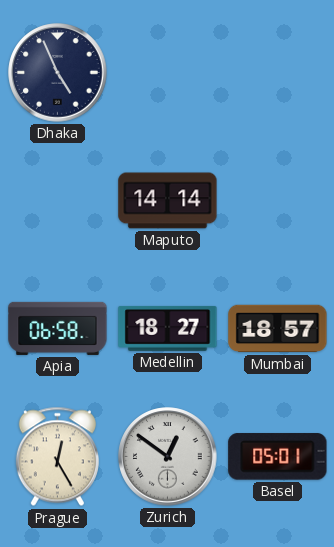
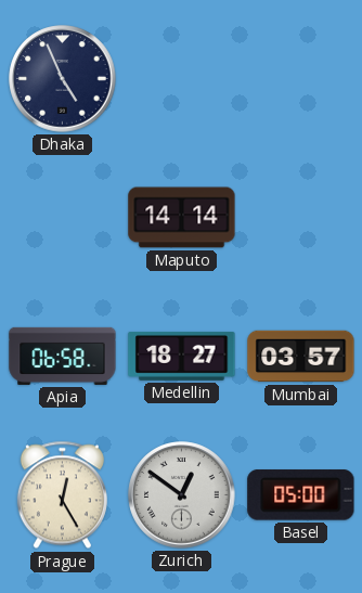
Mumbai: 18:57 -> 03:57
Basel: 05:01 -> 05:00
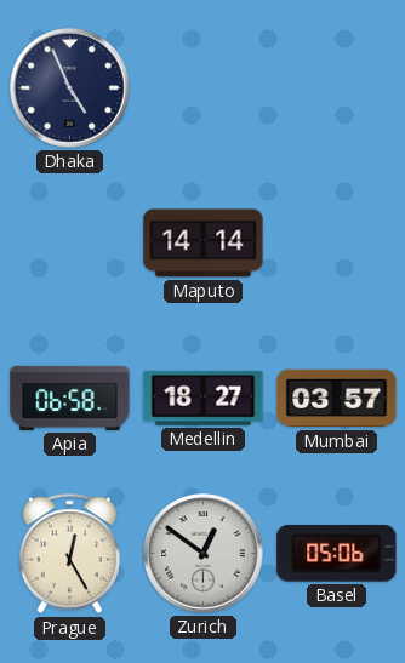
Basel: 05:00 -> 05:06
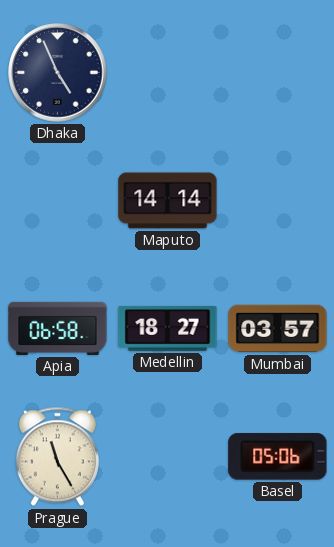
Prague: 12:25 -> 11:25
Zurich: 12:51 -> none
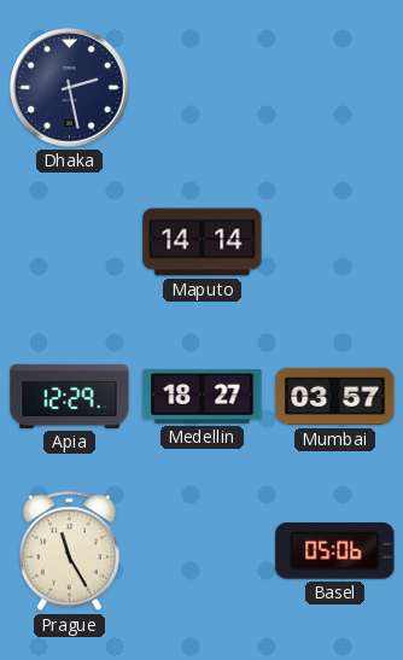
Dhaka: 4:56 -> 2:28
Apia: 06:58 -> 12:29
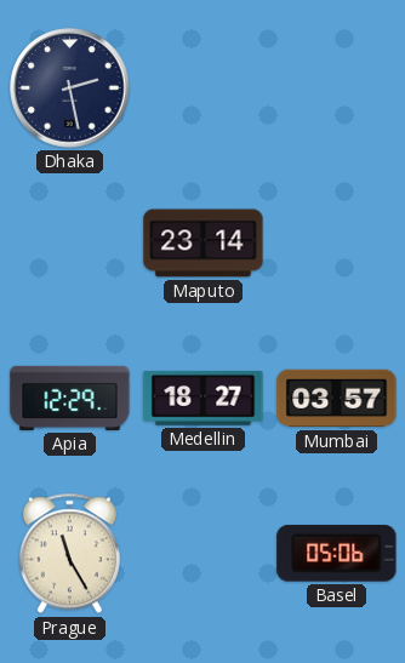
Maputo: 14:14 -> 23:14
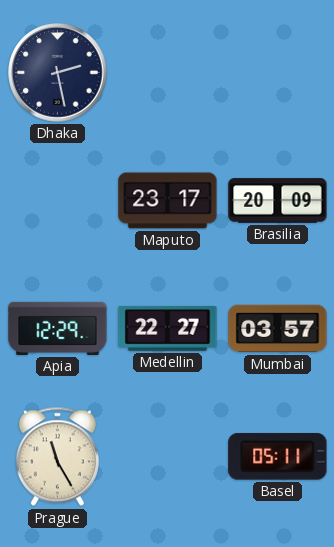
Maputo: 23:14 -> 23:17
Brasilia: none -> 20:09
Medellin: 18:27 -> 22:27
Basel: 05:06 -> 05:11
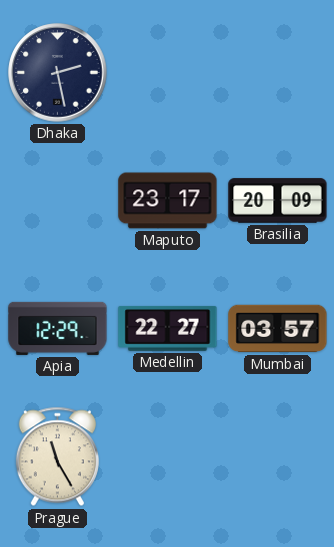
Basel: 05:11 -> none
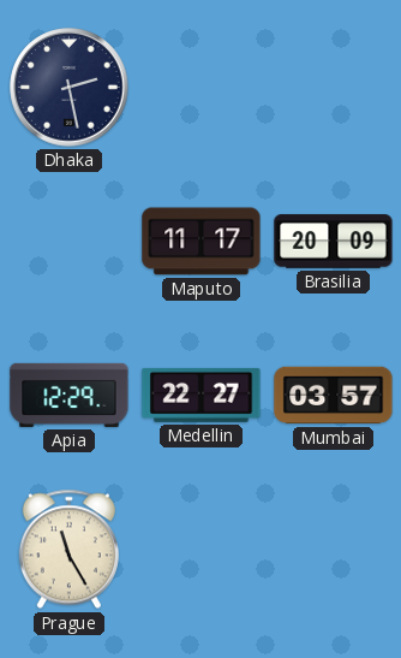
Maputo: 23:17 -> 11:17
